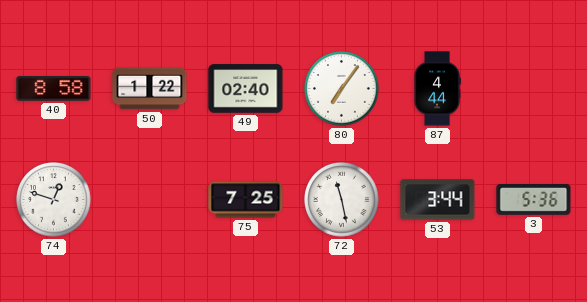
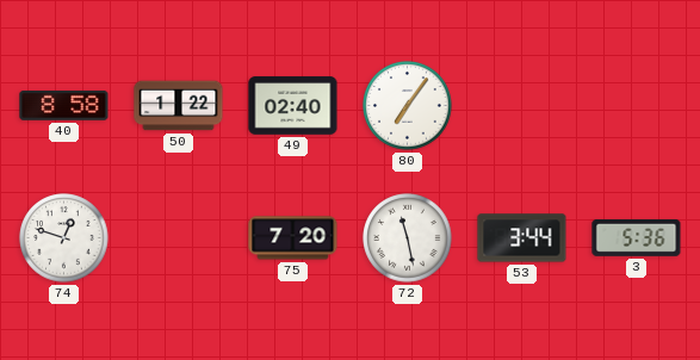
87: 4:44 -> none
75: 7:25 -> 7:20
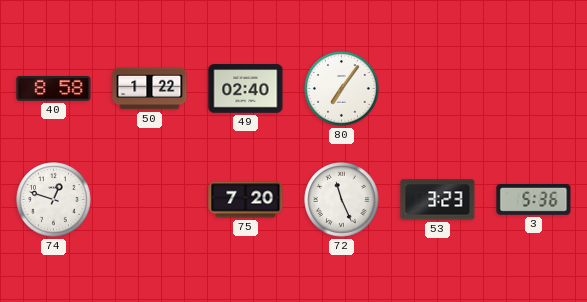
72: 11:28 -> 11:26
53: 3:44 -> 3:23
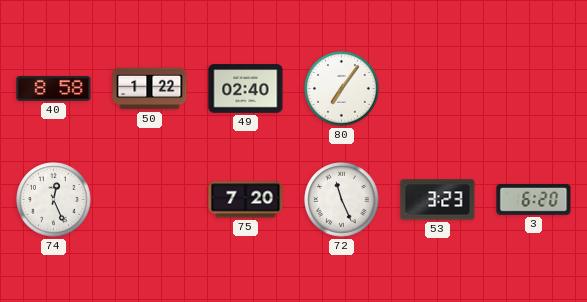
74: 12:48 -> 12:26
3: 5:36 -> 6:20
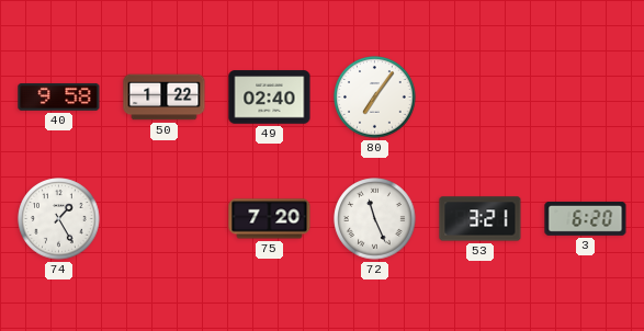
40: 8:58 -> 9:58
74: 12:26 -> 1:25
53: 3:23 -> 3:21
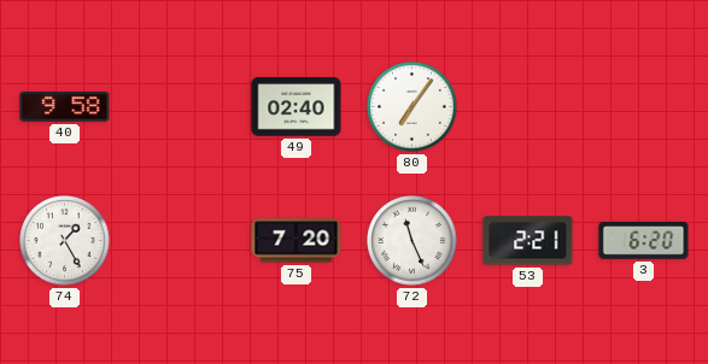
50: 1:22 -> none
53: 3:21 -> 2:21
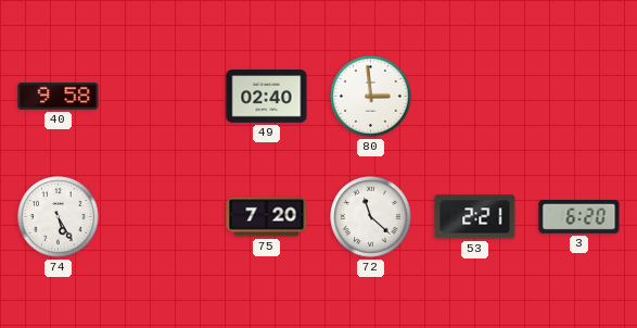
80: 7:06 -> 2:59
74: 1:25 -> 5:25
72: 11:26 -> 11:22
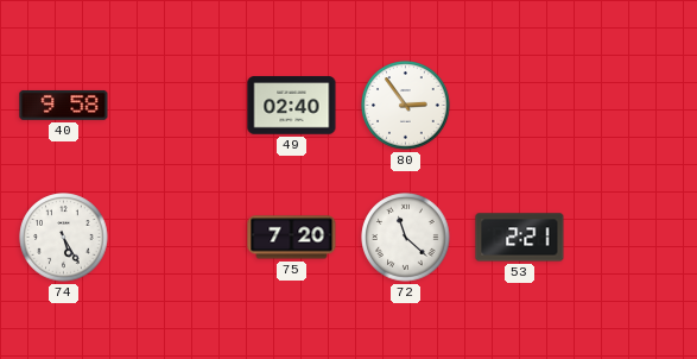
80: 2:59 -> 2:54
3: 6:20 -> none
